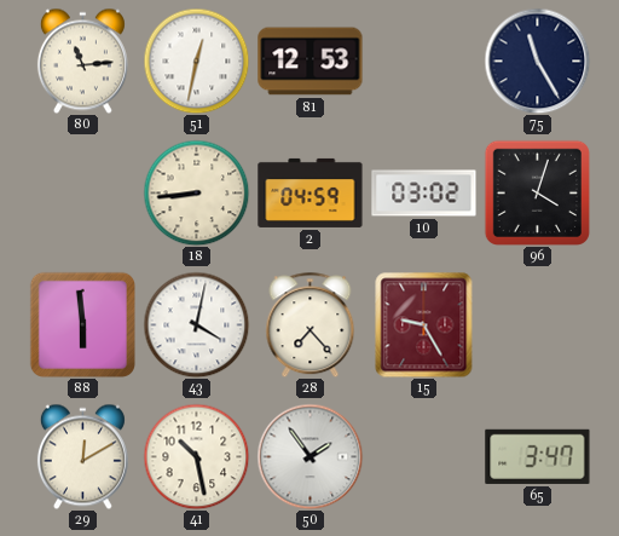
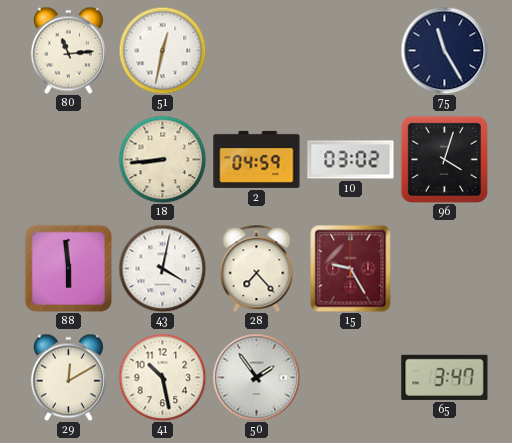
81: 12:53 -> none
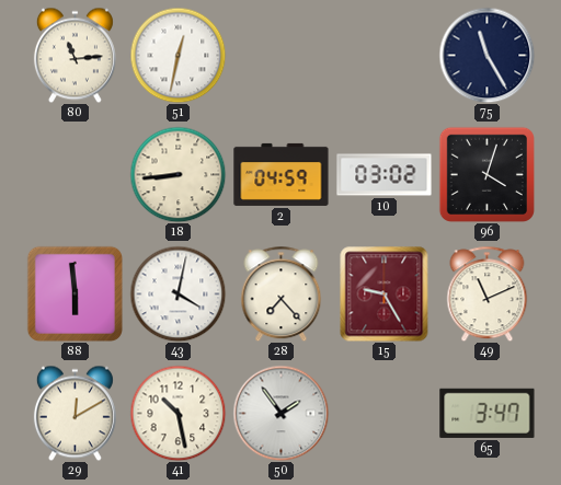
49: none -> 11:11
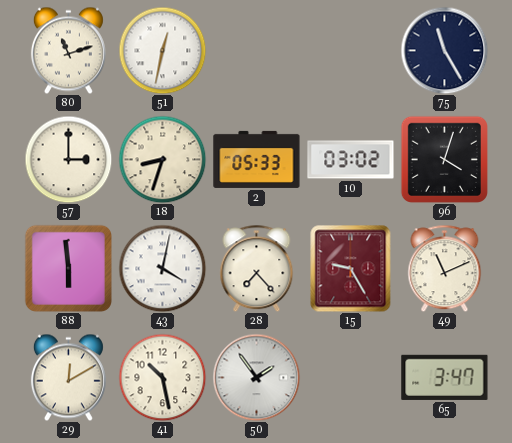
80: 11:14 -> 11:12
57: none -> 3:00
18: 8:44 -> 8:33
2: 04:59 -> 05:33
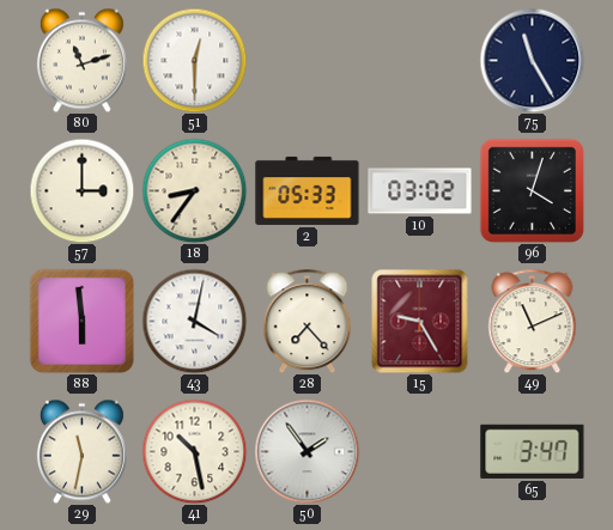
51: 12:32 -> 12:30
18: 8:33 -> 8:36
29: 12:10 -> 11:32
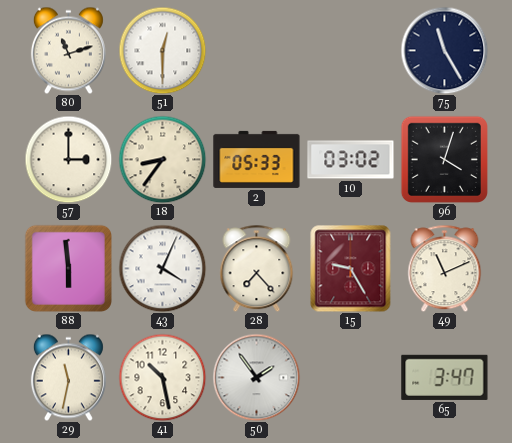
43: 4:02 -> 4:04
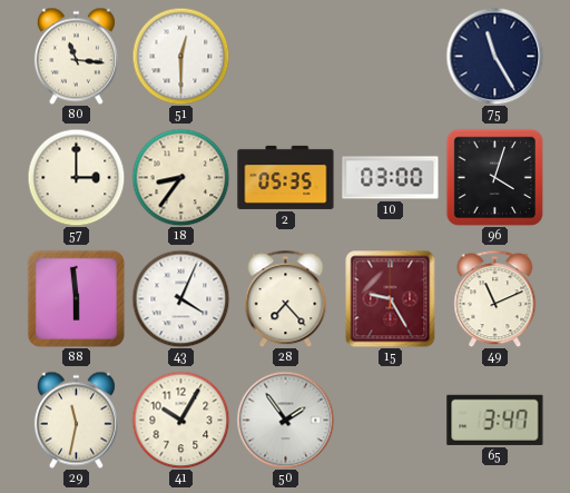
80: 11:12 -> 11:16
2: 05:33 -> 05:35
10: 03:02 -> 03:00
41: 10:28 -> 10:05
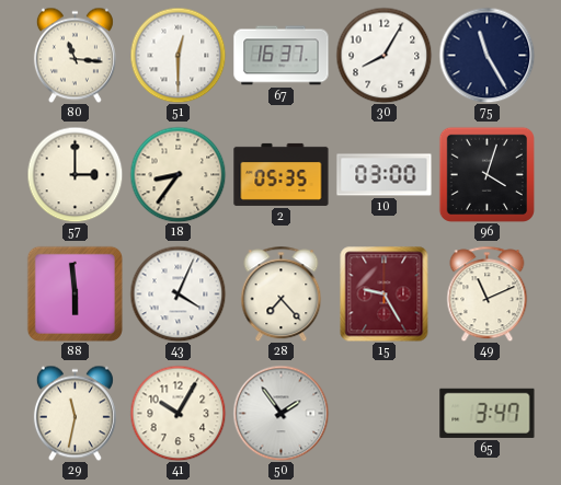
67: none -> 16:37
30: none -> 8:05
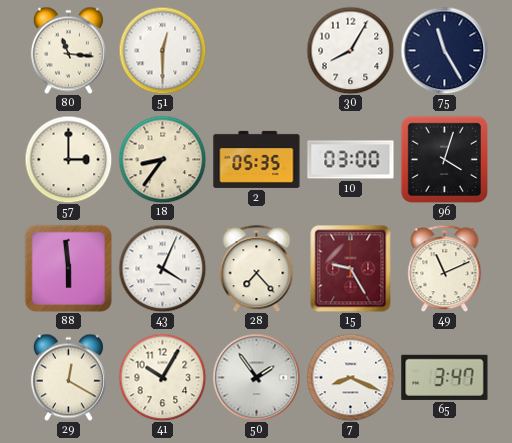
67: 16:37 -> none
29: 11:32 -> 12:20
7: none -> 8:19
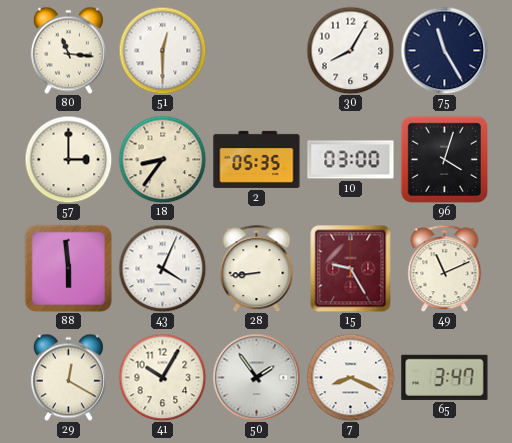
28: 7:23 -> 8:44
